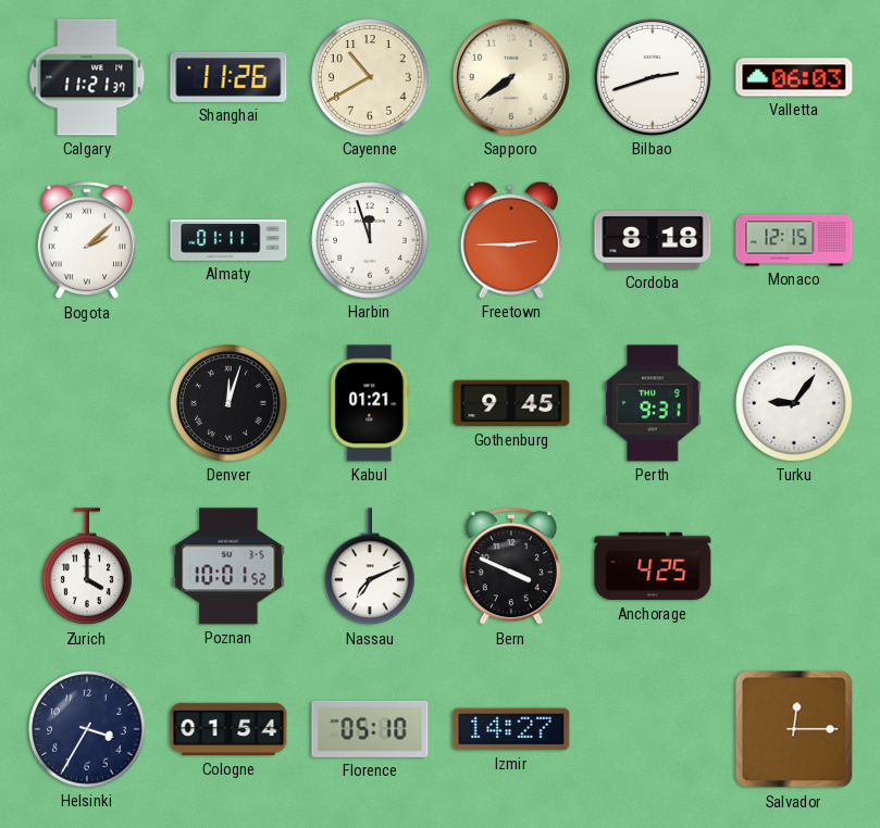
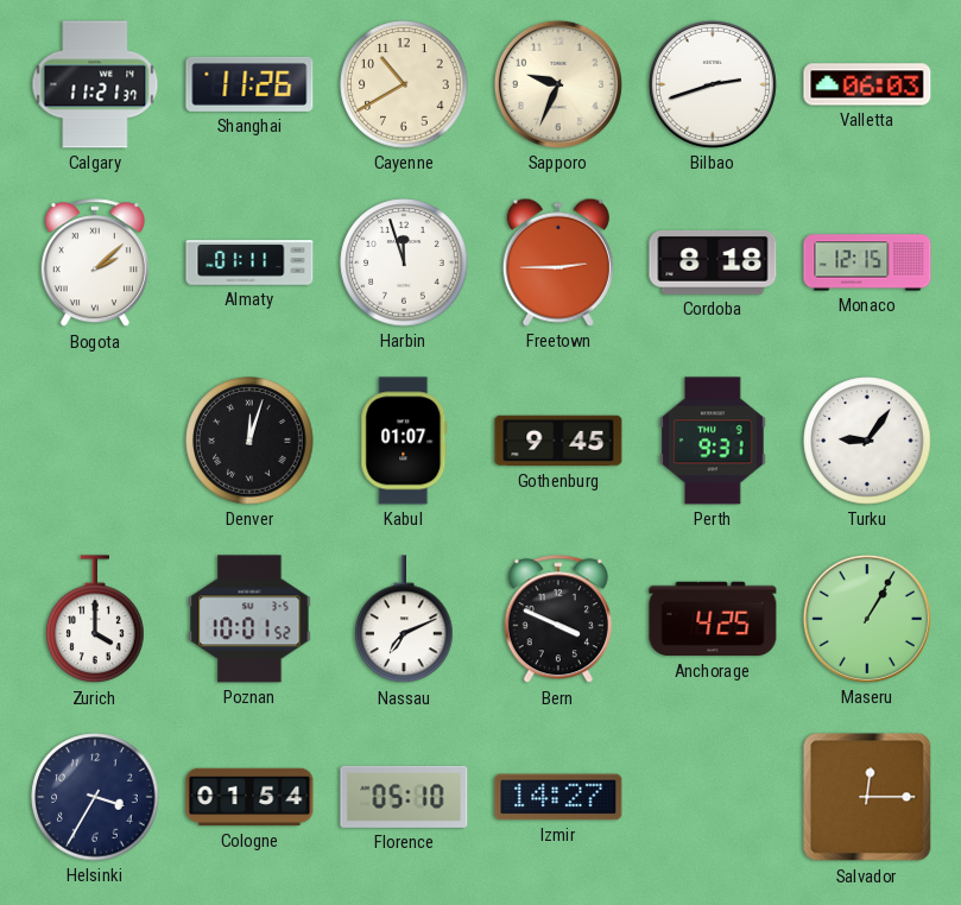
Sapporo: 7:39 -> 9:34
Kabul: 01:21 -> 01:07
Maseru: none -> 1:05
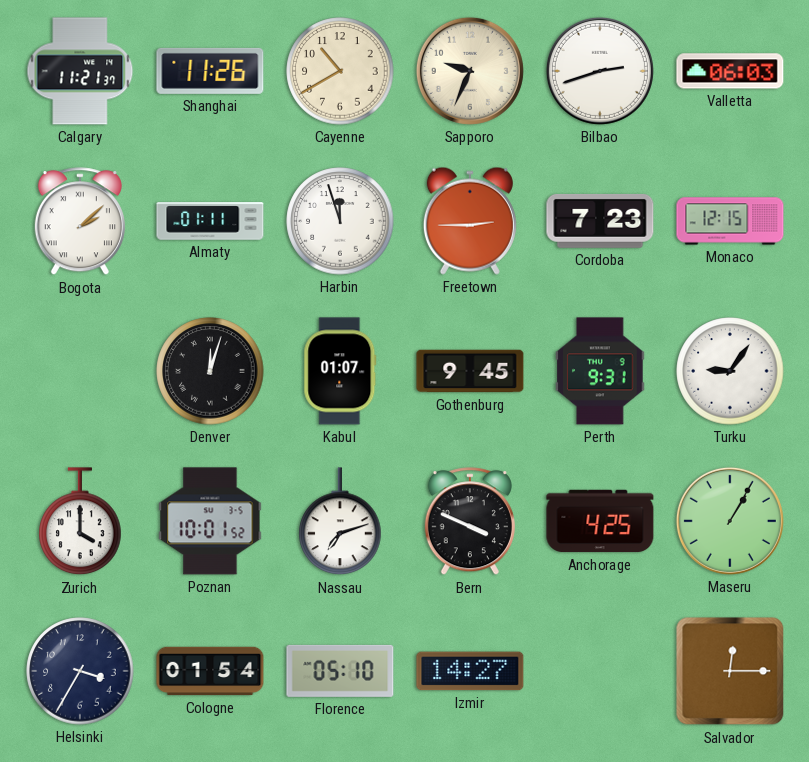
Cordoba: 8:18 -> 7:23
Nassau: 7:11 -> 7:12
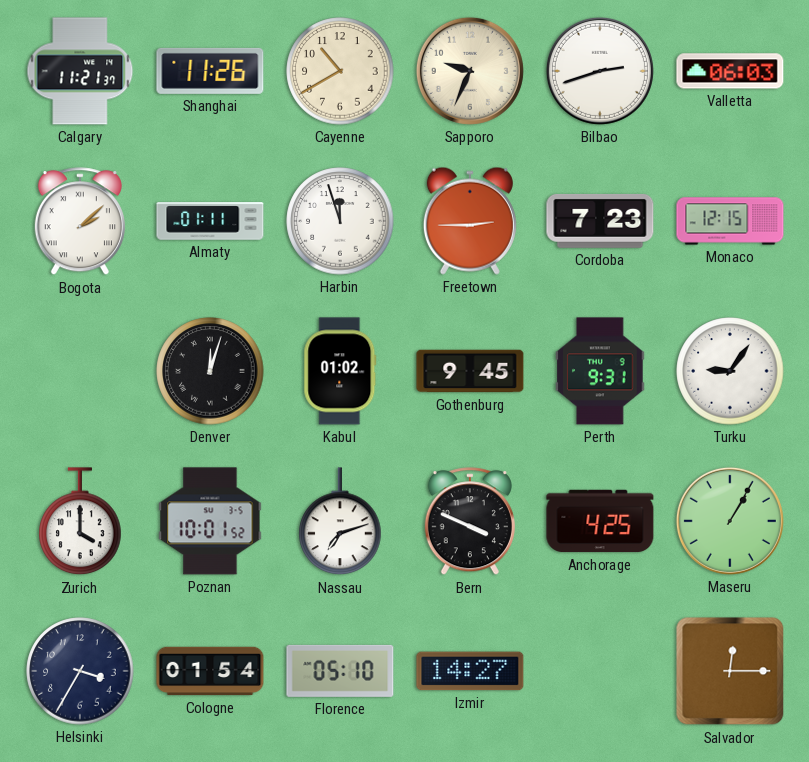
Kabul: 01:07 -> 01:02
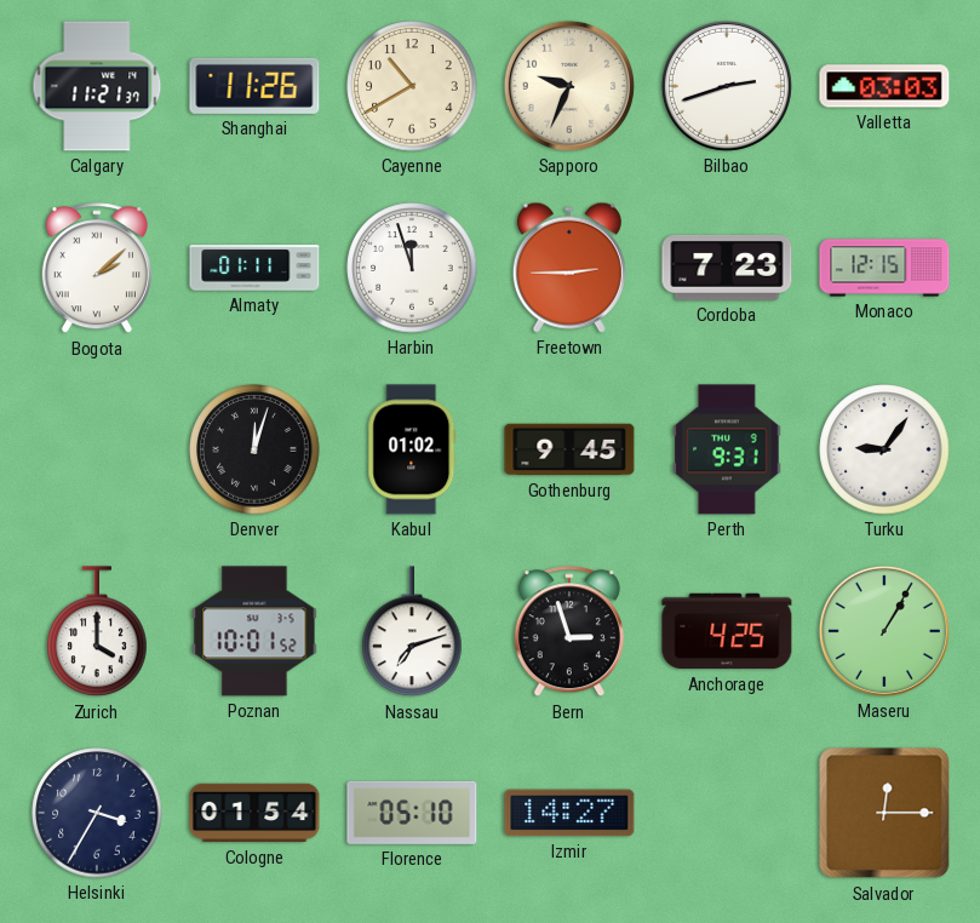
Valletta: 06:03 -> 03:03
Bern: 3:49 -> 2:57
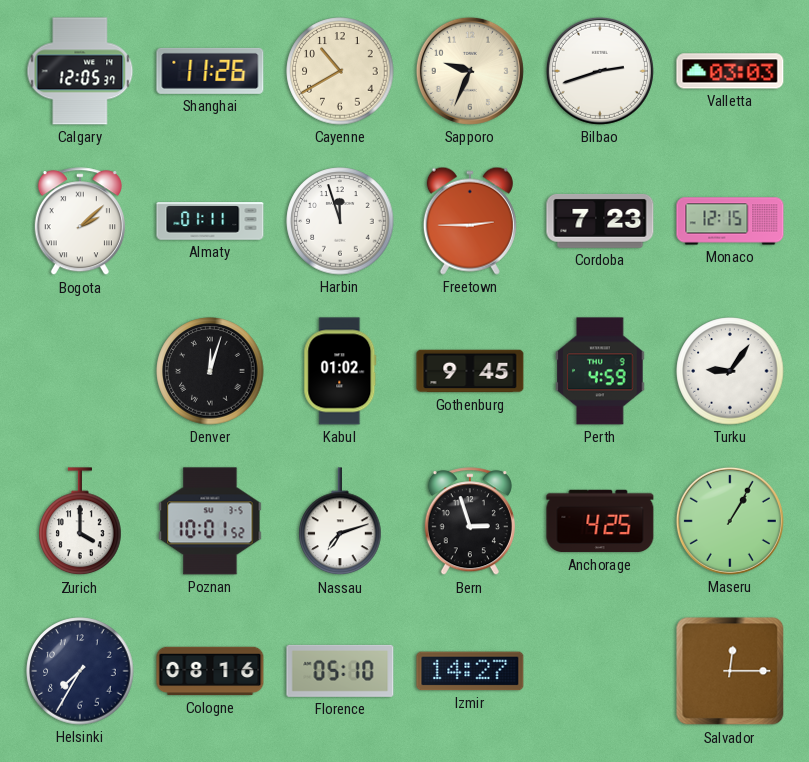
Calgary: 11:21 -> 12:05
Perth: 9:31 -> 4:59
Helsinki: 3:35 -> 7:35
Cologne: 01:54 -> 08:16
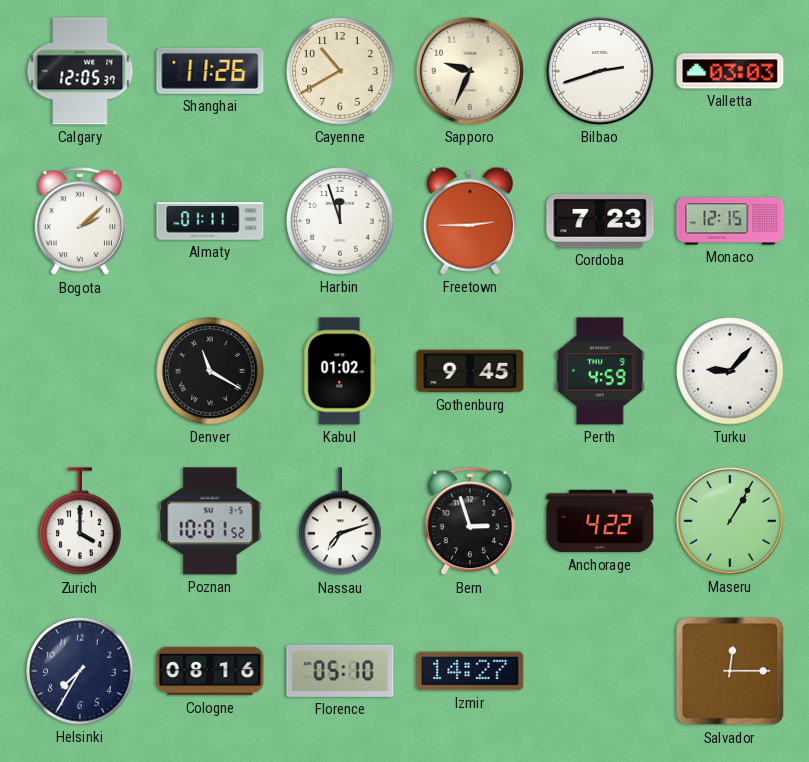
Denver: 12:03 -> 11:20
Turku: 9:06 -> 9:07
Anchorage: 4:25 -> 4:22
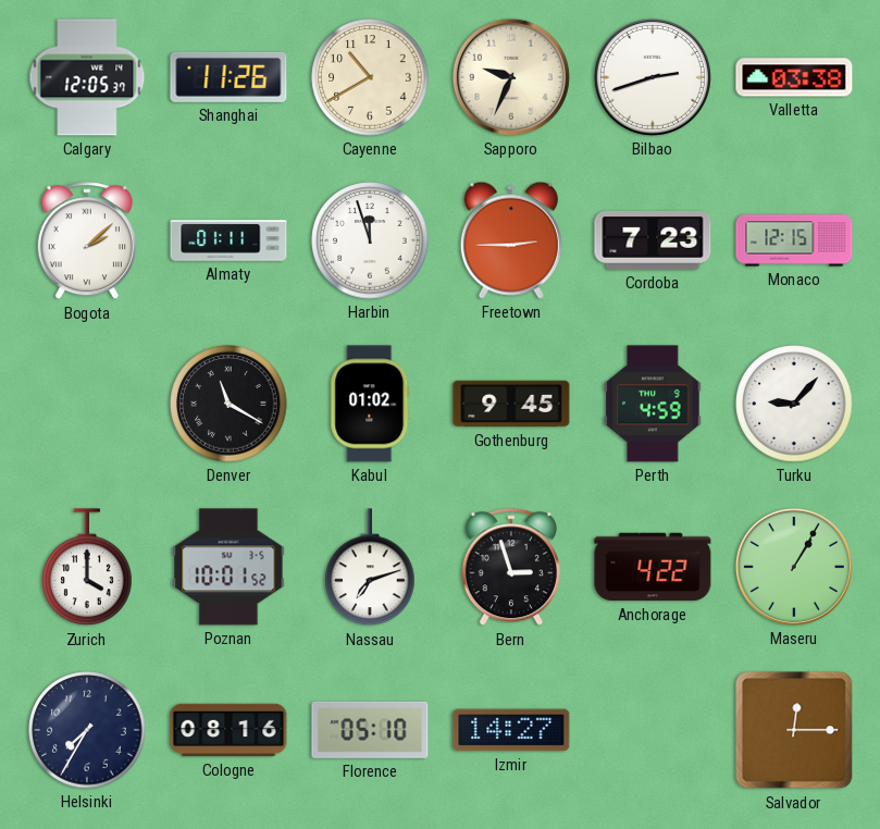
Valletta: 03:03 -> 03:38
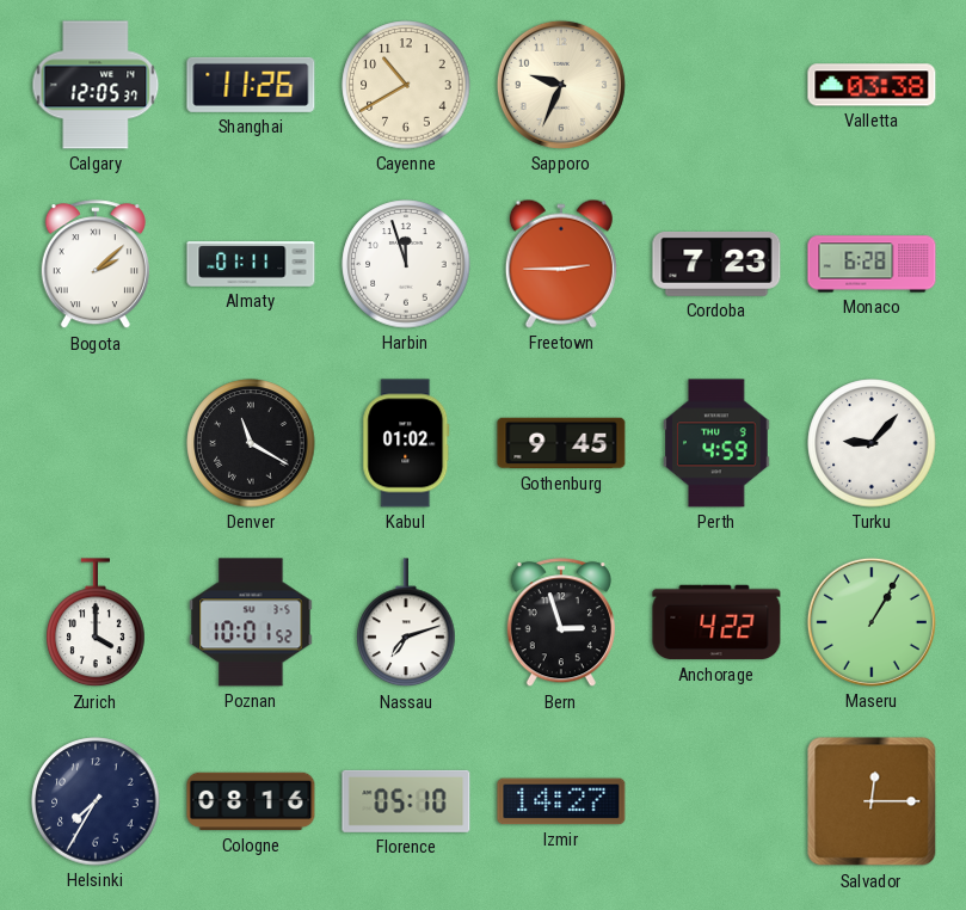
Bilbao: 2:42 -> none
Monaco: 12:15 -> 6:28
